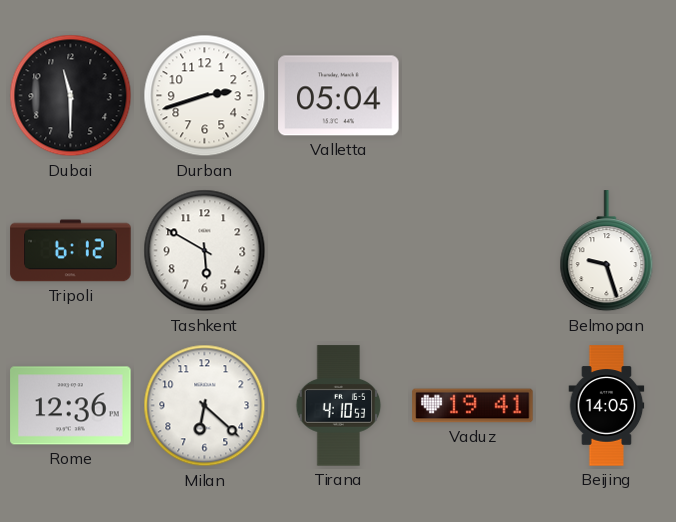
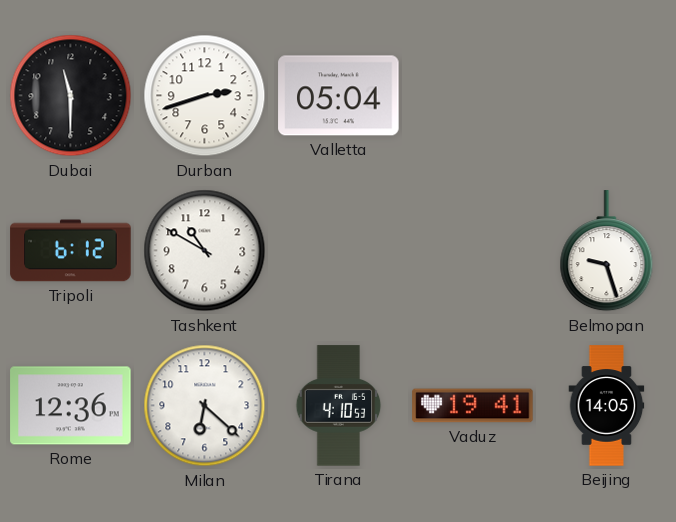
Tashkent: 5:50 -> 10:50
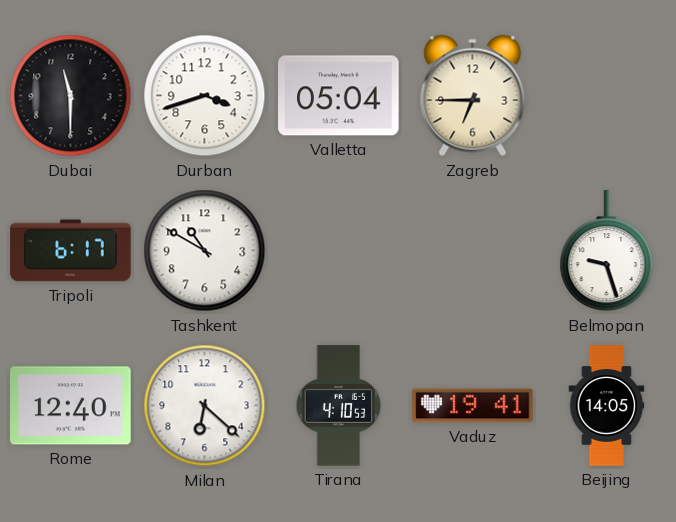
Durban: 2:42 -> 3:42
Zagreb: none -> 6:45
Tripoli: 6:12 -> 6:17
Rome: 12:36 -> 12:40
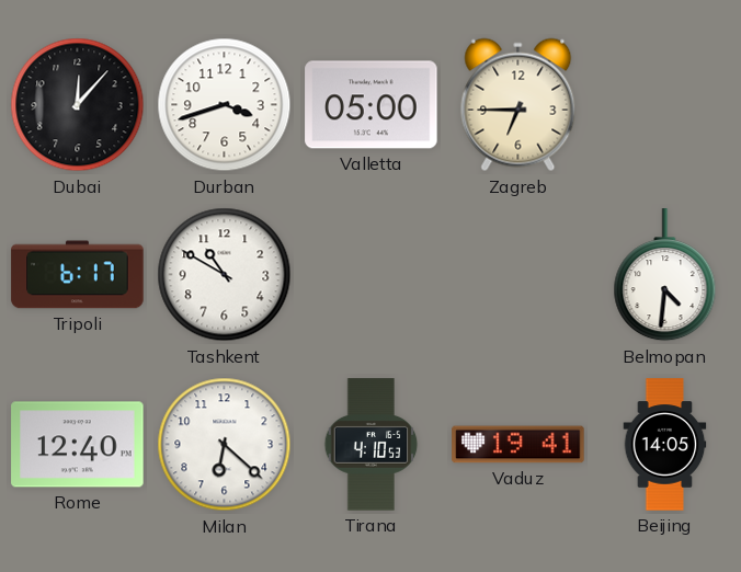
Dubai: 11:30 -> 12:07
Valletta: 05:04 -> 05:00
Belmopan: 9:27 -> 4:31
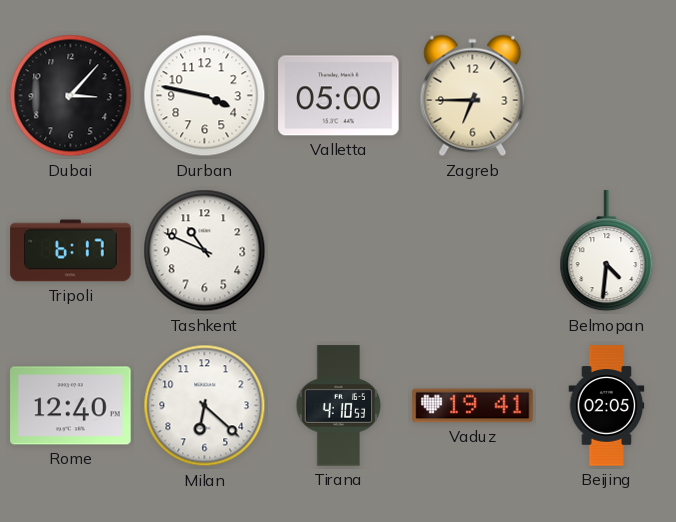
Dubai: 12:07 -> 3:07
Durban: 3:42 -> 3:47
Tashkent: 10:50 -> 10:49
Beijing: 14:05 -> 02:05
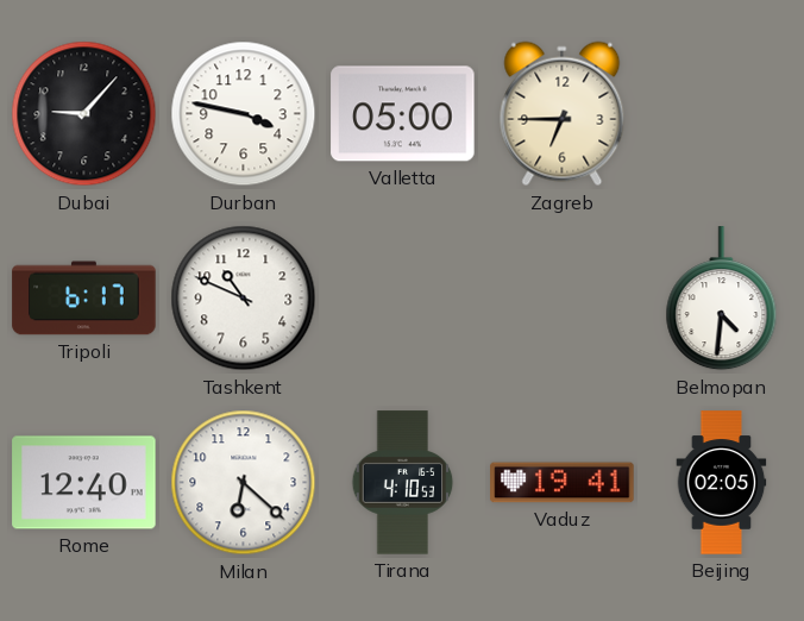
Dubai: 3:07 -> 9:07
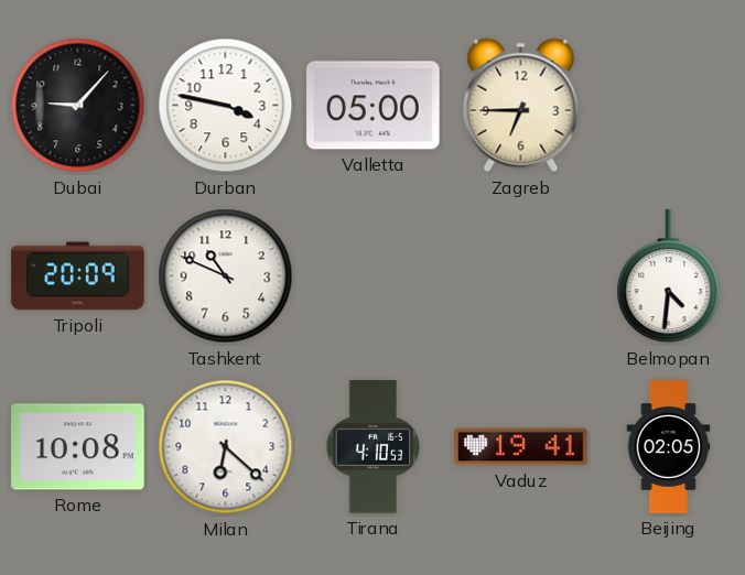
Tripoli: 6:17 -> 20:09
Rome: 12:40 -> 10:08
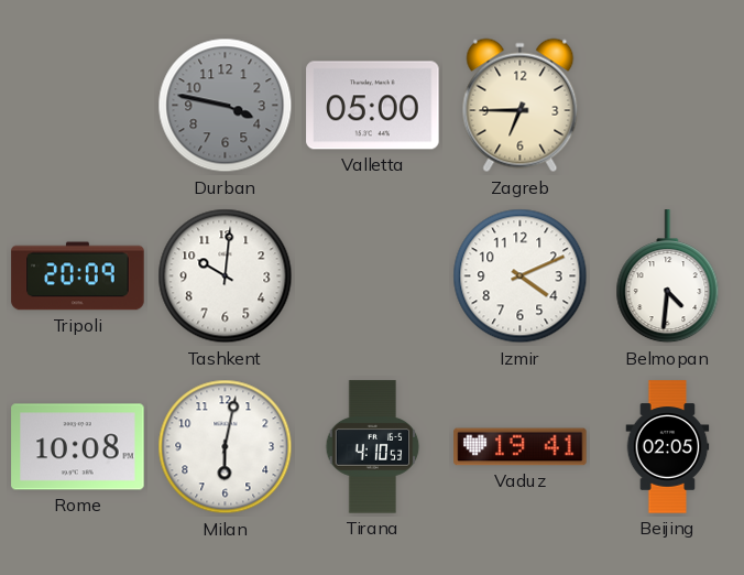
Dubai: 9:07 -> none
Durban dial: white -> grey
Tashkent: 10:49 -> 10:01
Izmir: none -> 4:11
Milan: 6:22 -> 6:02
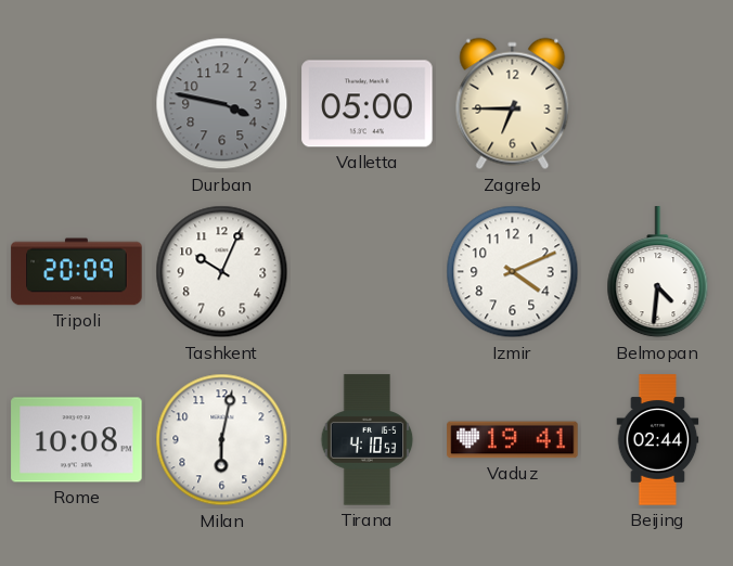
Tashkent: 10:01 -> 10:04
Beijing: 02:05 -> 02:44
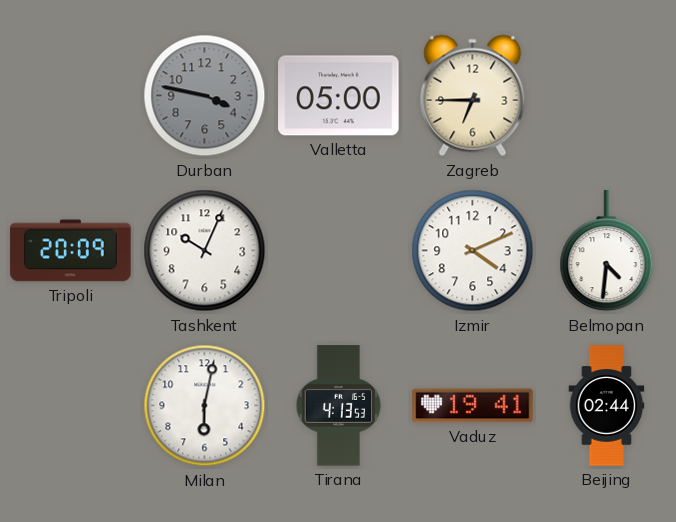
Rome: 10:08 -> none
Tirana: 4:10 -> 4:13
